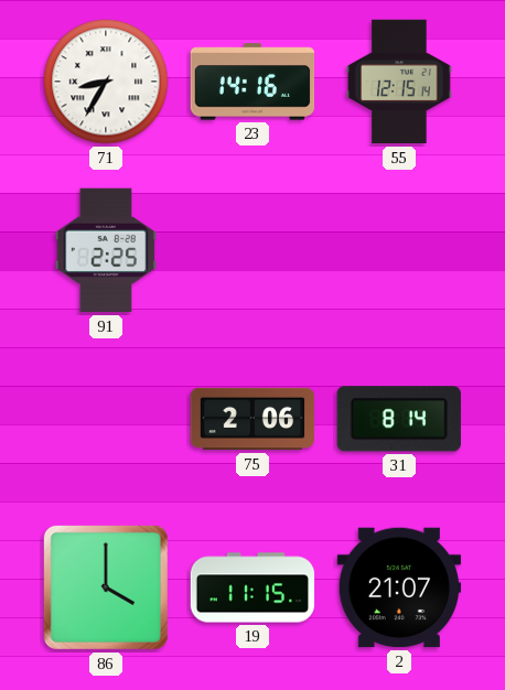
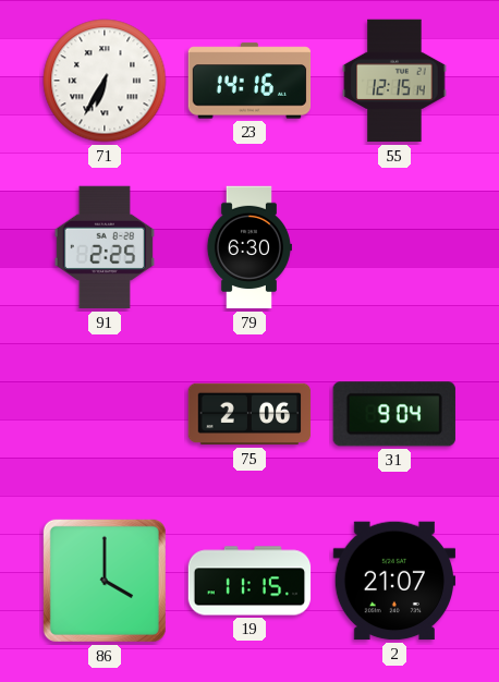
71: 8:35 -> 6:35
79: none -> 6:30
31: 8:14 -> 9:04
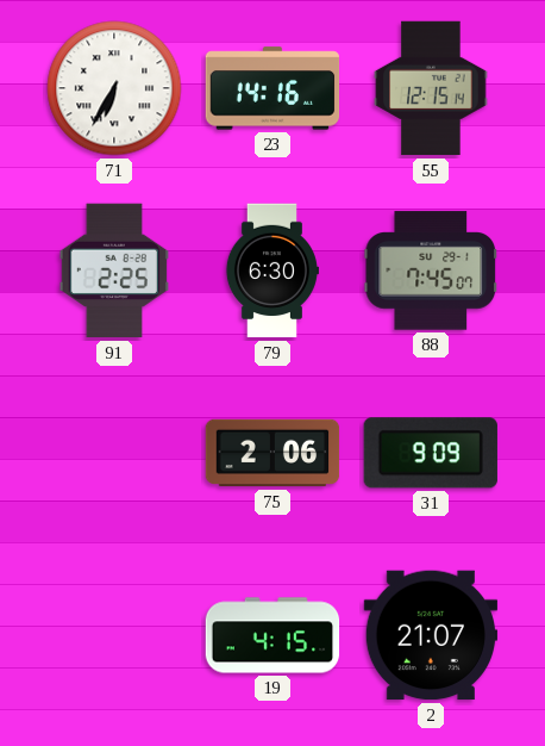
88: none -> 7:45
31: 9:04 -> 9:09
86: 4:00 -> none
19: 11:15 -> 4:15
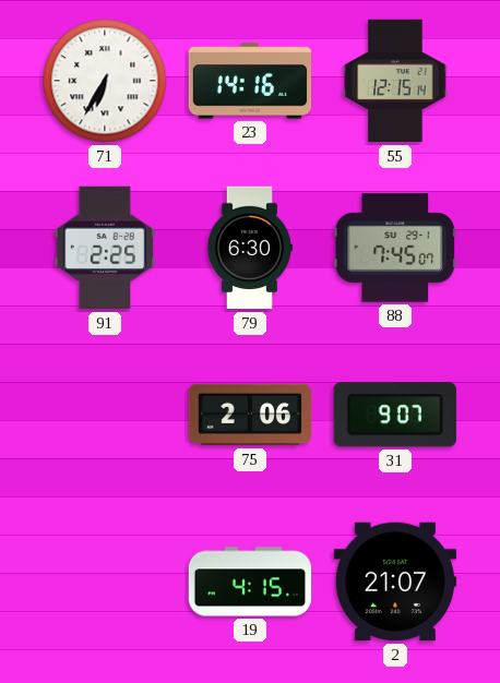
31: 9:09 -> 9:07
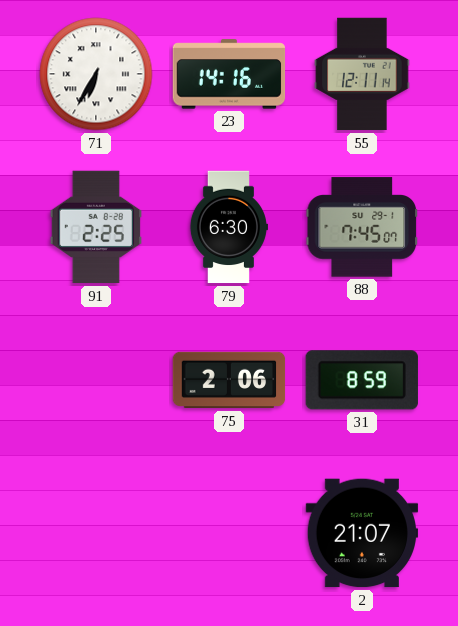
55: 12:15 -> 12:11
31: 9:07 -> 8:59
19: 4:15 -> none
